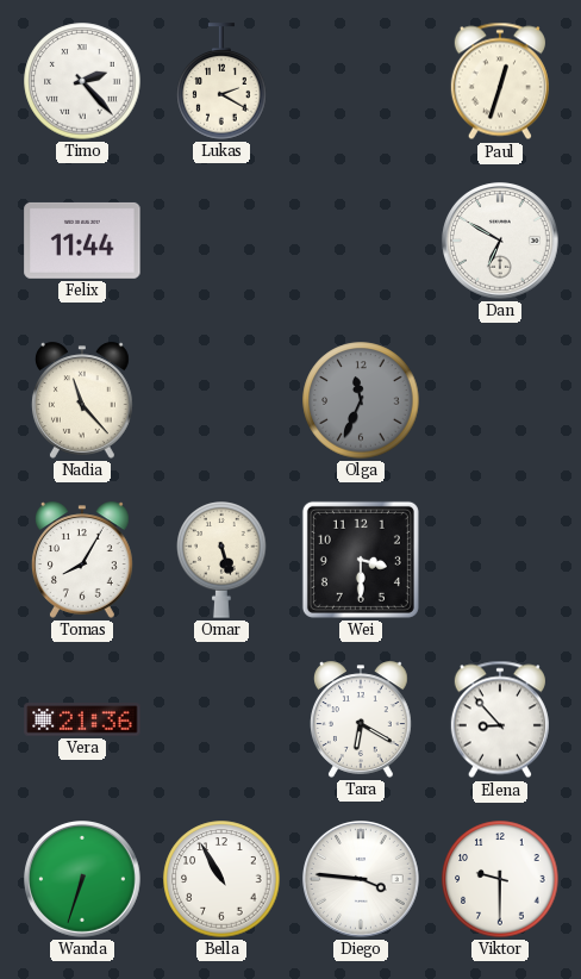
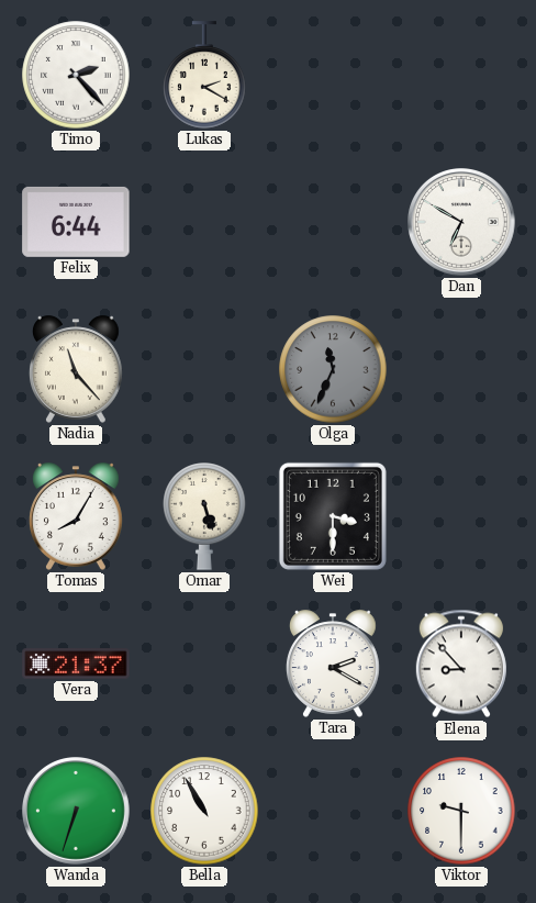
Paul: 12:33 -> none
Felix: 11:44 -> 6:44
Vera: 21:36 -> 21:37
Tara: 6:20 -> 2:20
Diego: 3:46 -> none
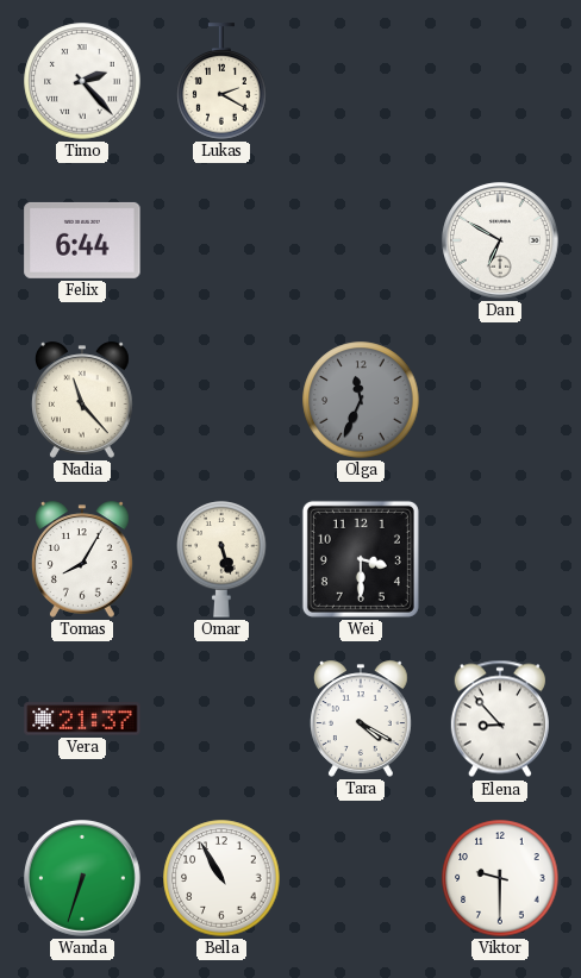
Tara: 2:20 -> 4:20
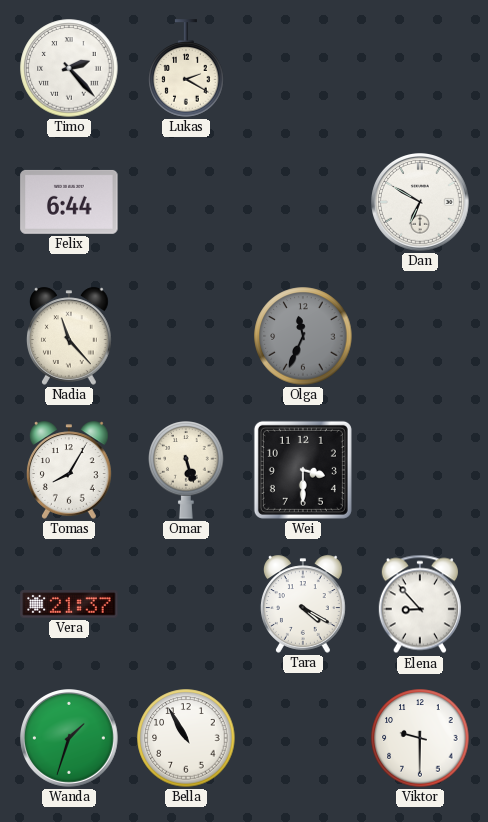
Wanda: 6:33 -> 1:33
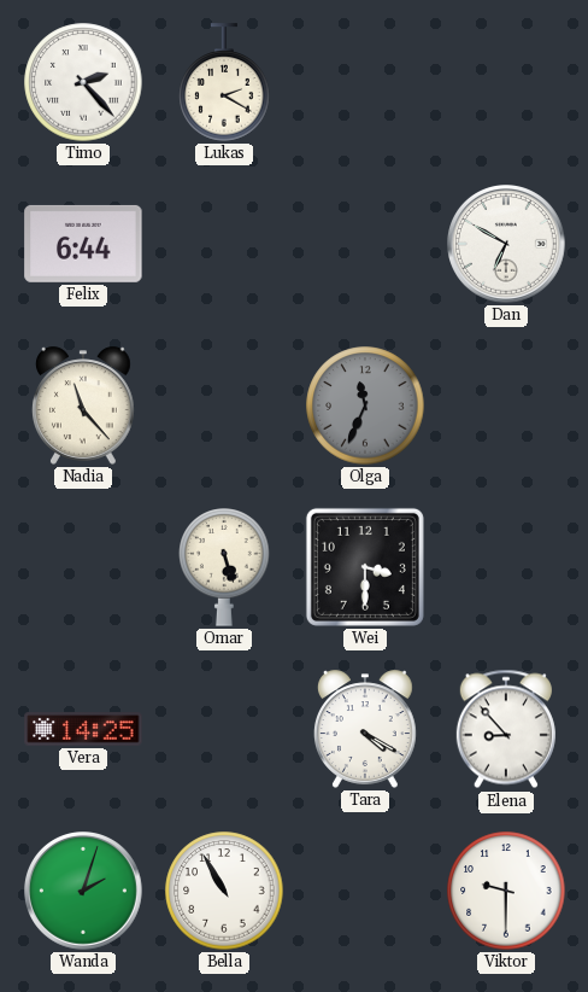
Tomas: 8:05 -> none
Vera: 21:37 -> 14:25
Wanda: 1:33 -> 2:03
